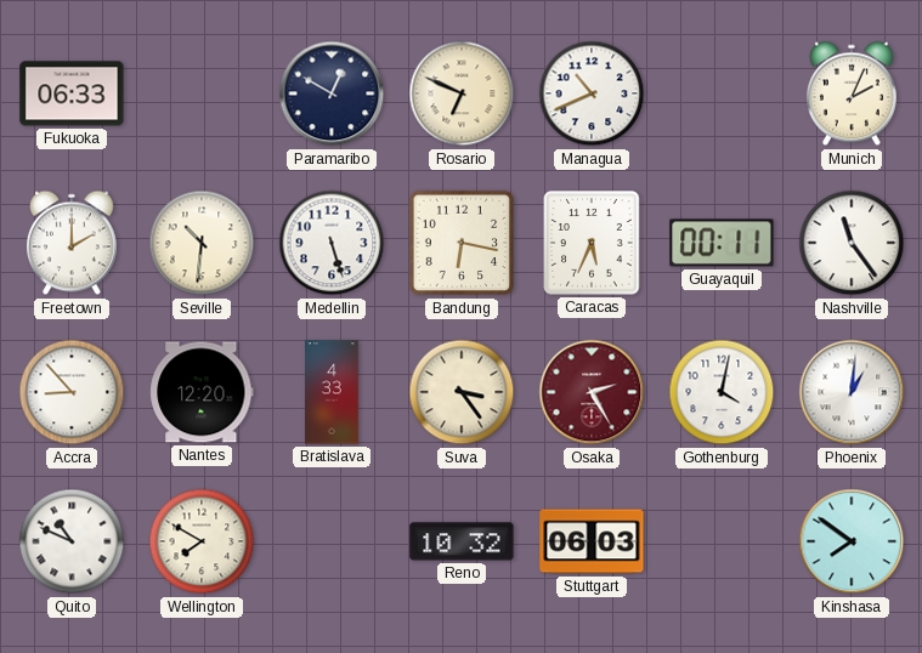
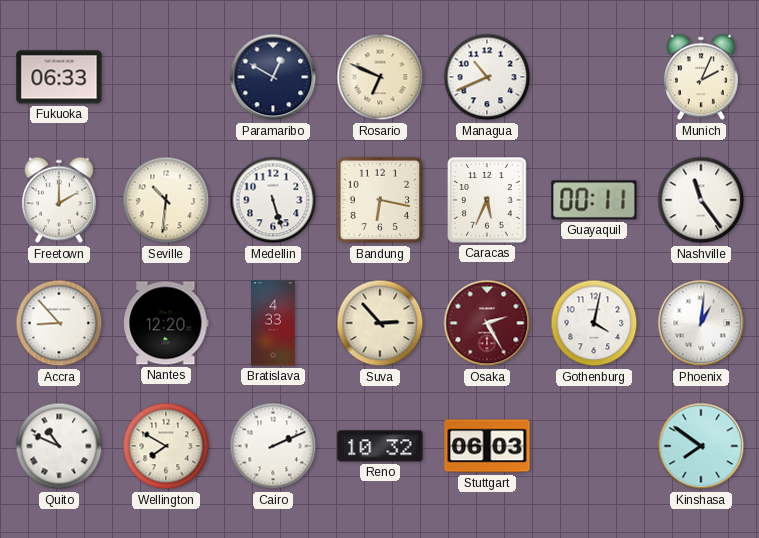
Suva: 3:24 -> 2:53
Cairo: none -> 2:11
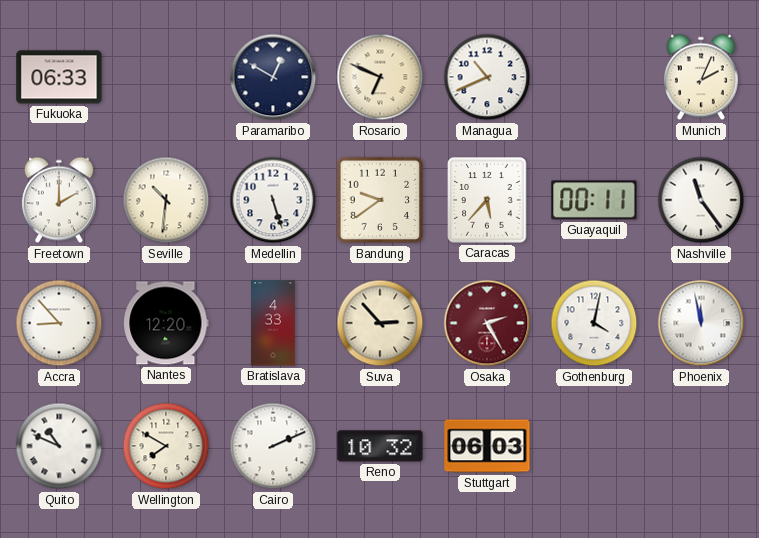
Bandung: 6:17 -> 9:39
Caracas: 5:34 -> 5:37
Phoenix: 1:01 -> 11:58
Kinshasa: 7:51 -> none
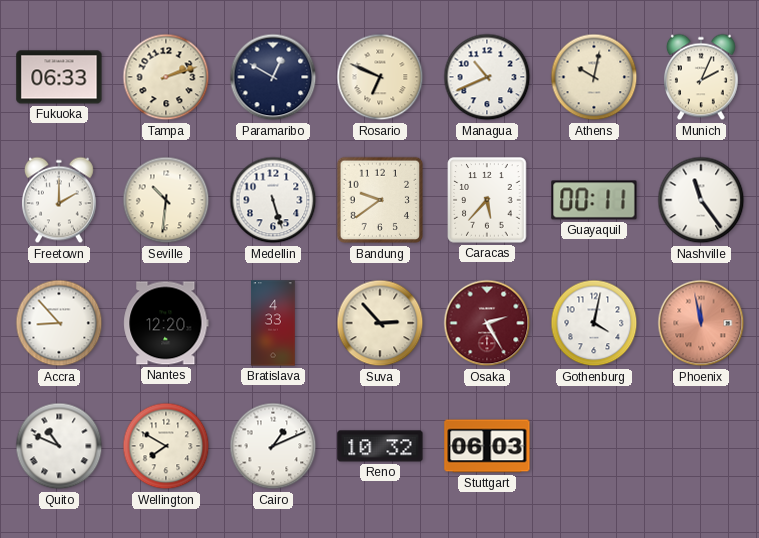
Tampa: none -> 2:12
Athens: none -> 10:02
Phoenix dial: white -> salmon
Cairo: 2:11 -> 1:11
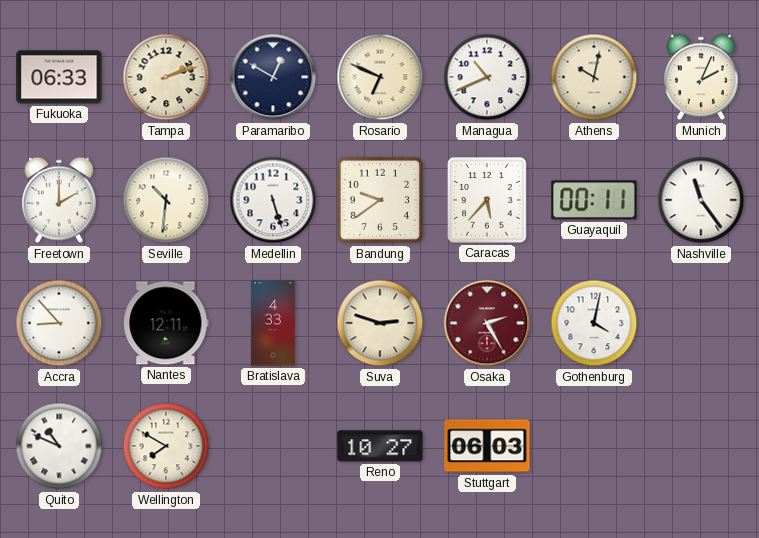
Nantes: 12:20 -> 12:11
Suva: 2:53 -> 2:48
Phoenix: 11:58 -> none
Cairo: 1:11 -> none
Reno: 10:32 -> 10:27
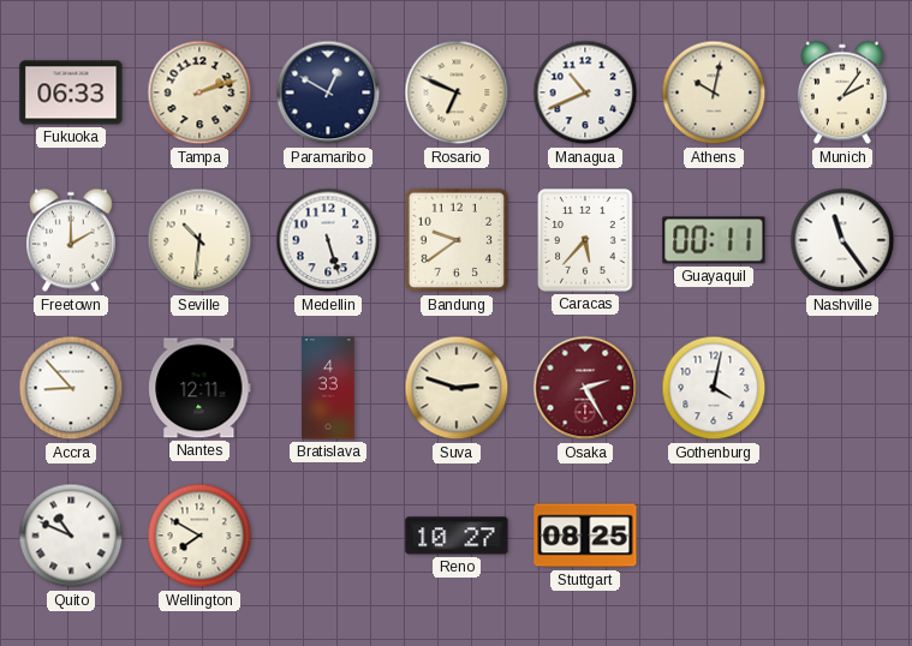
Munich: 2:04 -> 2:06
Stuttgart: 06:03 -> 08:25
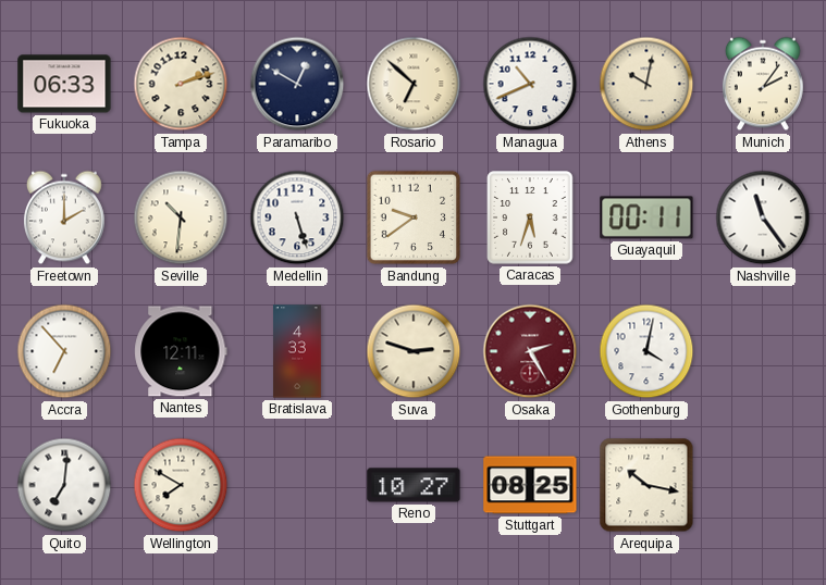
Rosario: 6:49 -> 6:52
Caracas: 5:37 -> 5:33
Accra: 8:53 -> 6:53
Quito: 10:49 -> 7:01
Arequipa: none -> 10:17
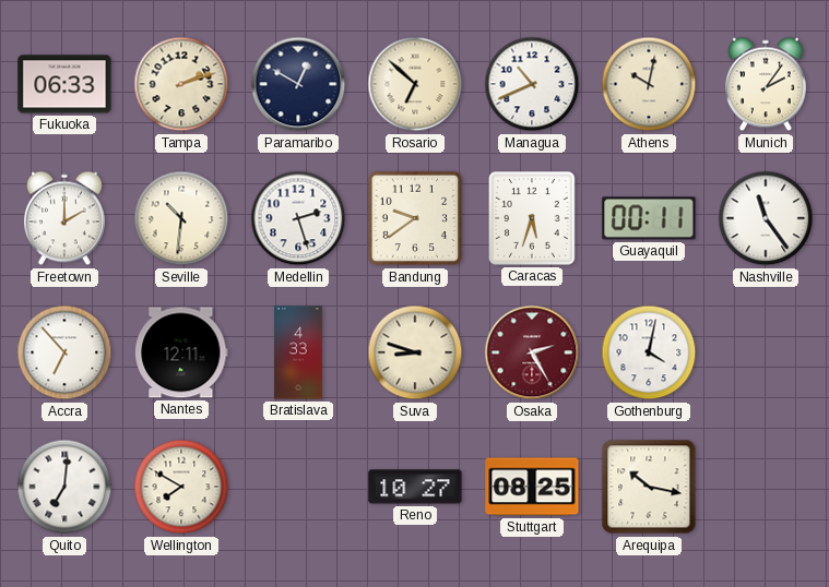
Medellin: 5:27 -> 2:27
Suva: 2:48 -> 8:48
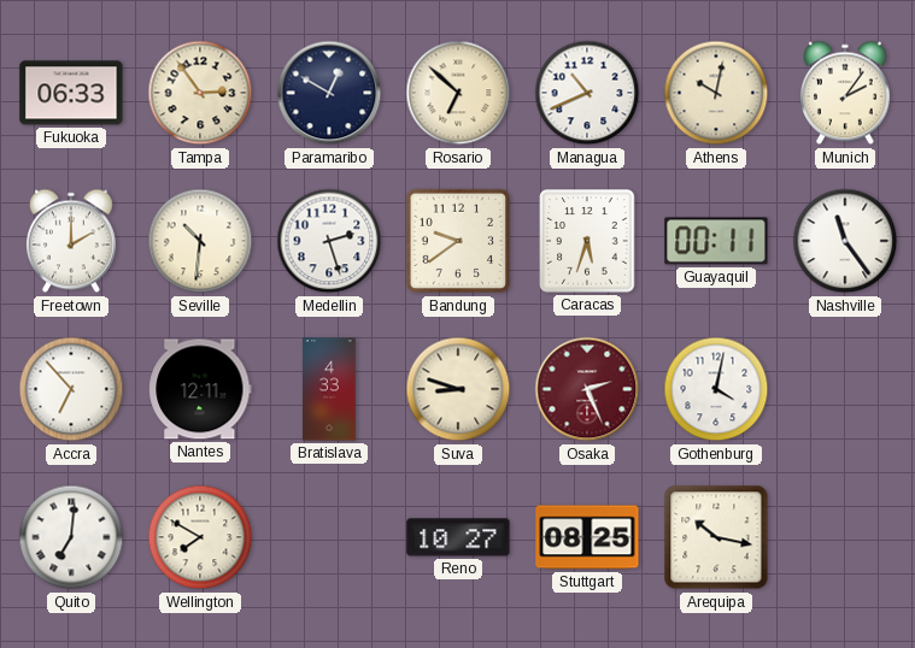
Tampa: 2:12 -> 2:54
Osaka: 2:25 -> 2:26
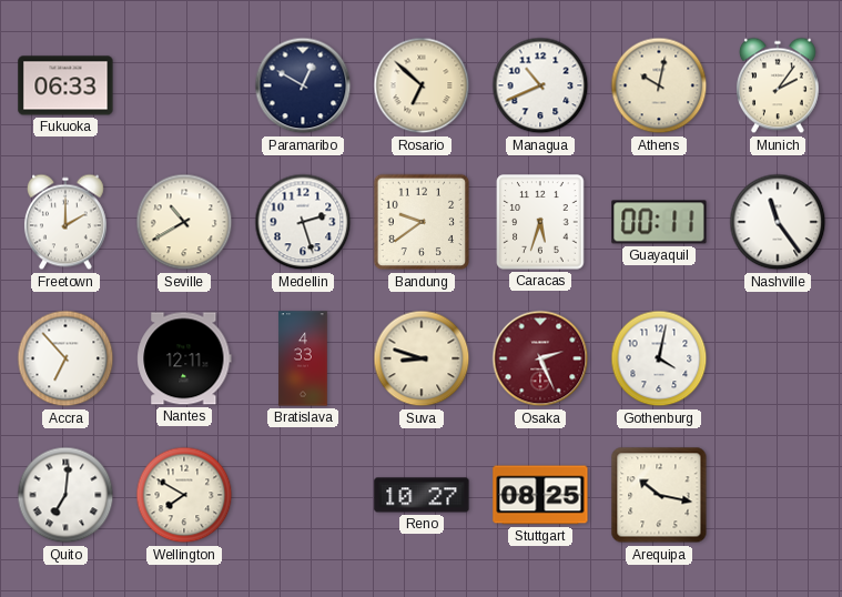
Tampa: 2:54 -> none
Seville: 10:31 -> 10:40
